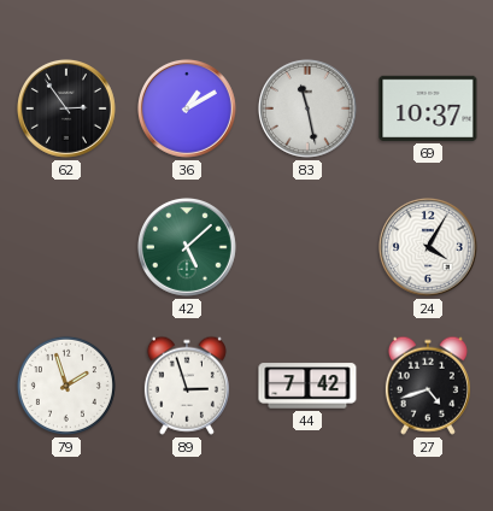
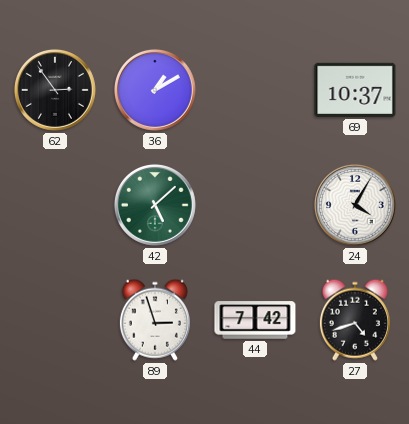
83: 11:28 -> none
79: 1:57 -> none
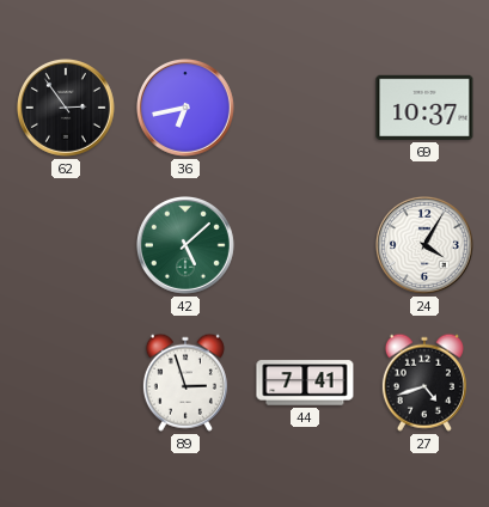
36: 1:10 -> 6:43
44: 7:42 -> 7:41
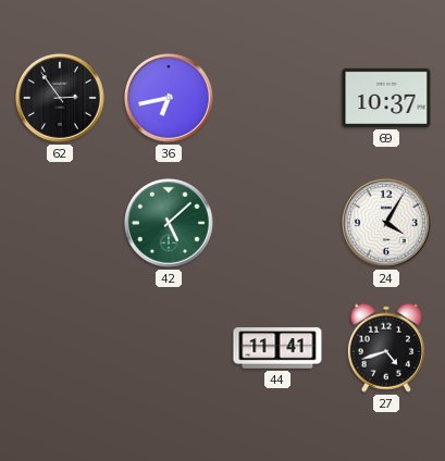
89: 2:57 -> none
44: 7:41 -> 11:41
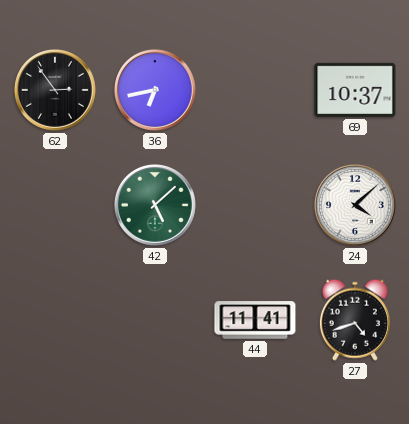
24: 4:05 -> 4:08
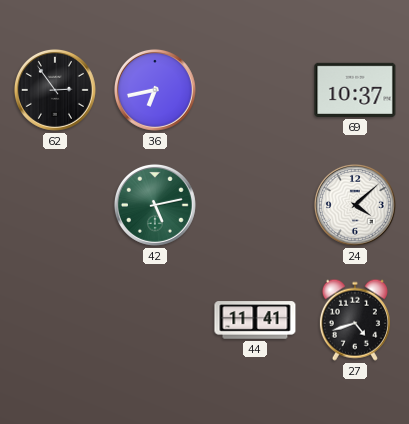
42: 5:08 -> 5:13
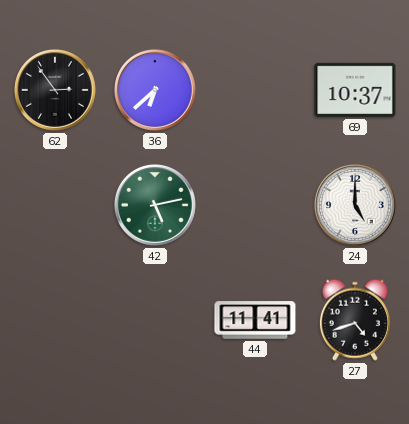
36: 6:43 -> 6:38
24: 4:08 -> 5:00
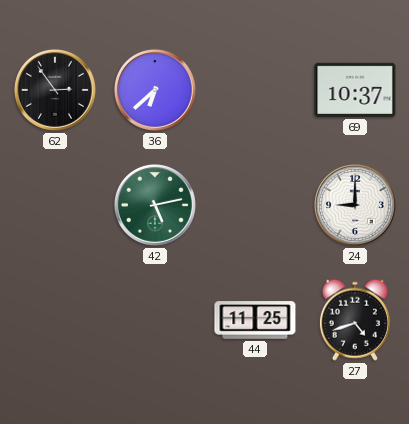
24: 5:00 -> 9:00
44: 11:41 -> 11:25
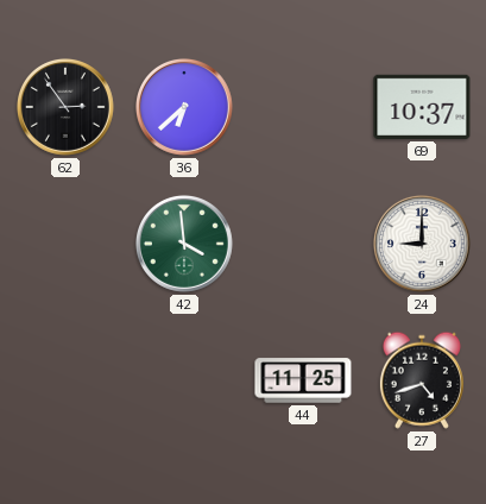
42: 5:13 -> 3:59
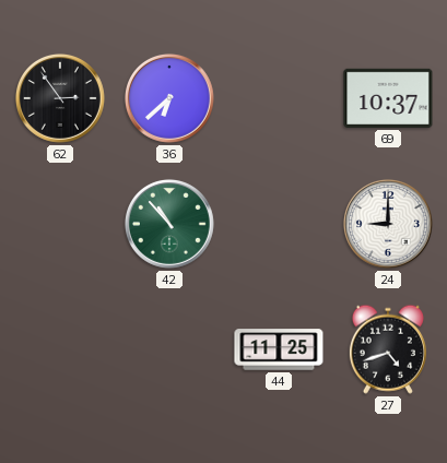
42: 3:59 -> 10:53
